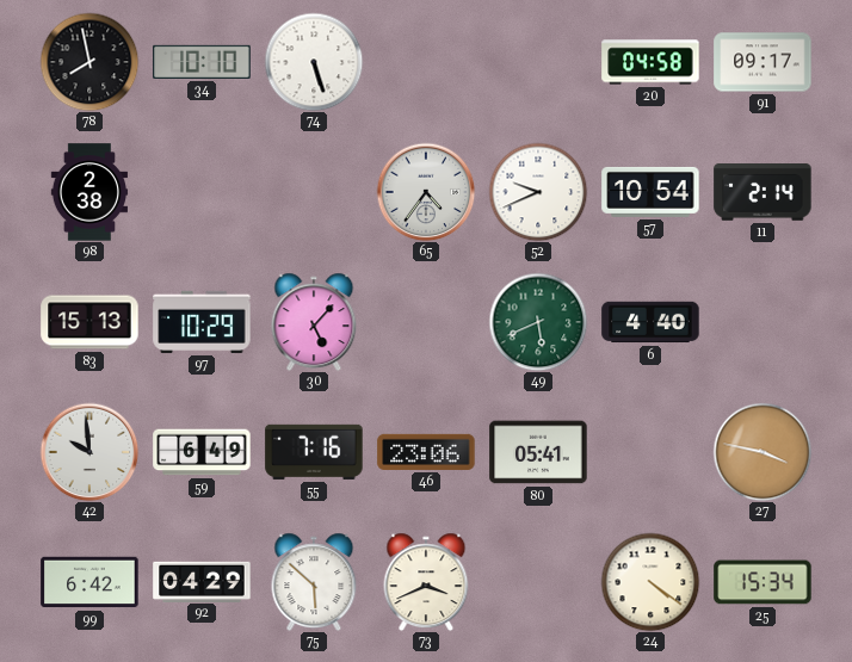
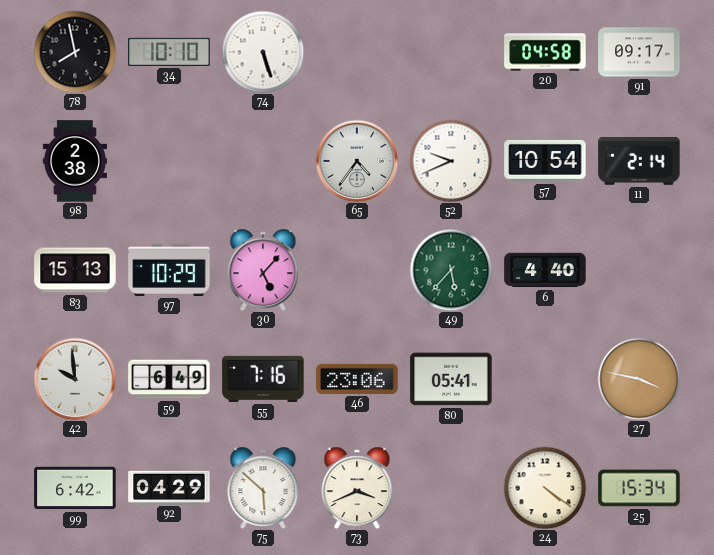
49: 5:41 -> 5:37
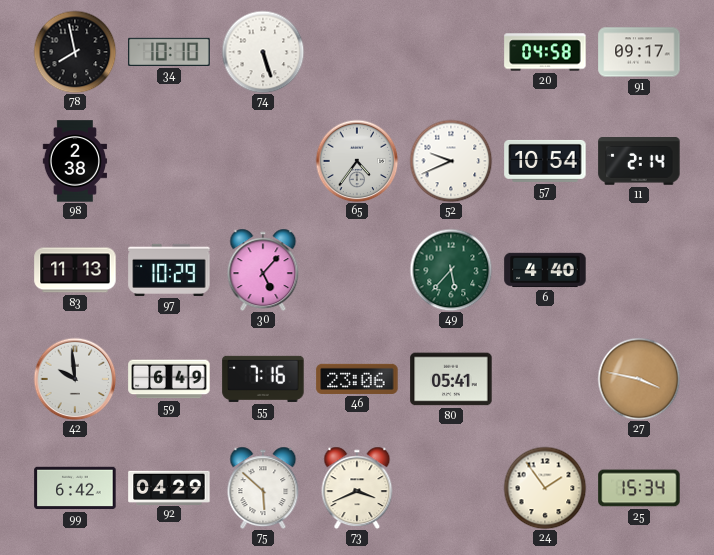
83: 15:13 -> 11:13
24: 4:21 -> 1:54
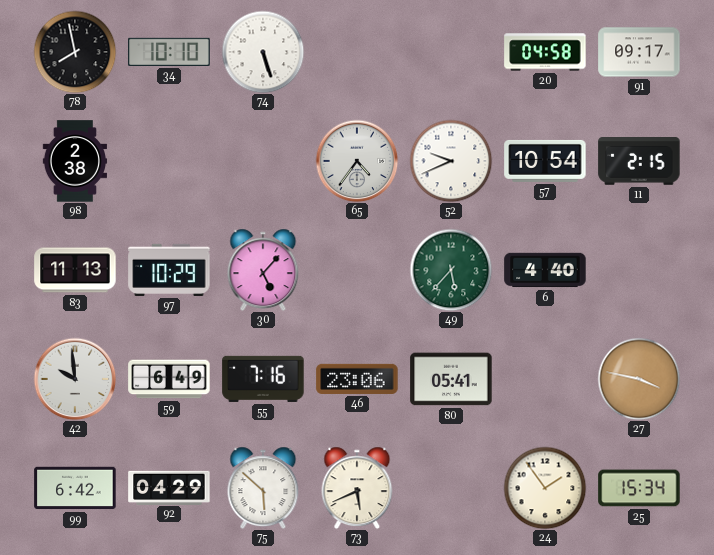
11: 2:14 -> 2:15
73: 3:41 -> 5:41
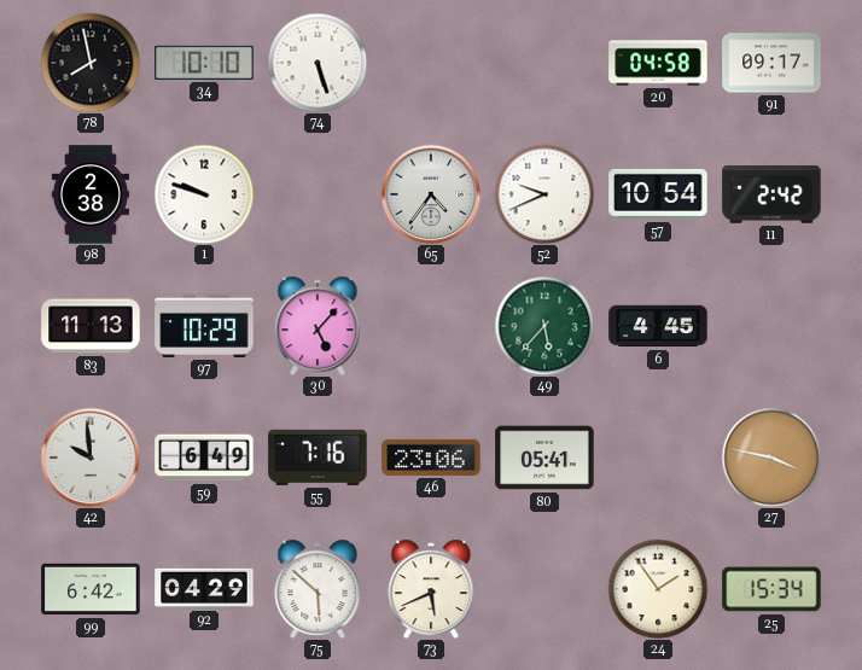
1: none -> 9:48
11: 2:15 -> 2:42
6: 4:40 -> 4:45
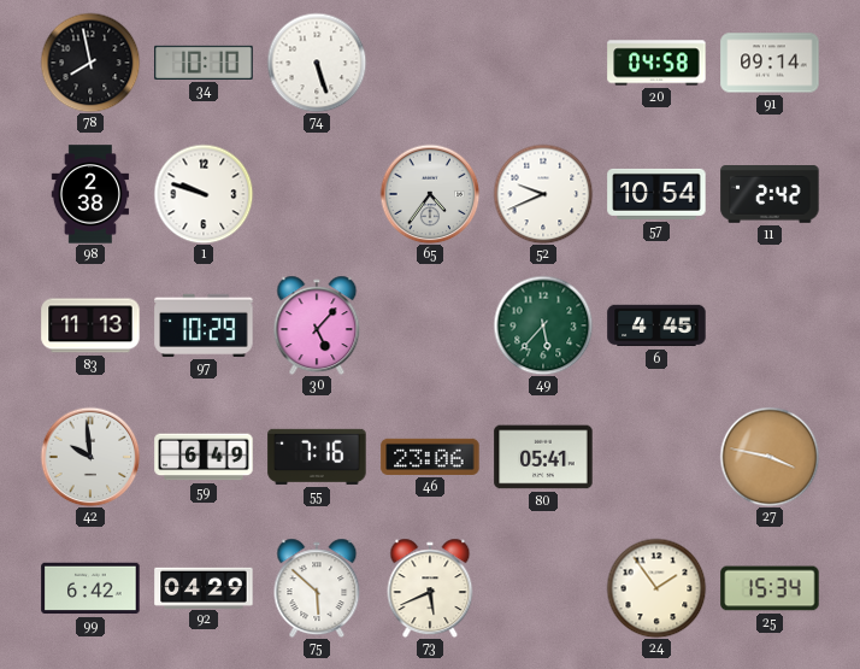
91: 09:17 -> 09:14
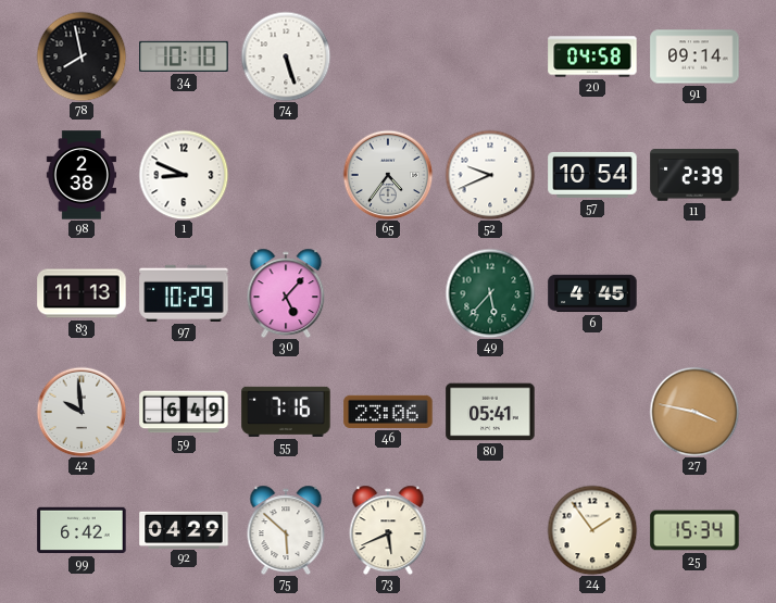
1: 9:48 -> 8:49
11: 2:42 -> 2:39
